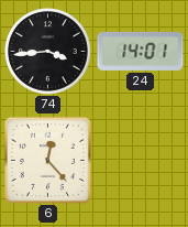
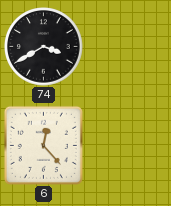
74: 3:44 -> 3:40
24: 14:01 -> none
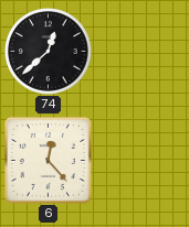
74: 3:40 -> 12:38
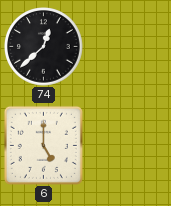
6: 12:23 -> 5:00
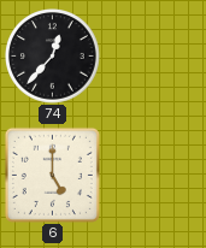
74: 12:38 -> 12:37
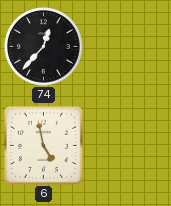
6: 5:00 -> 4:58
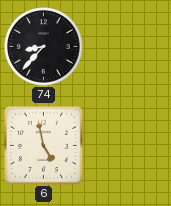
74: 12:37 -> 8:37
